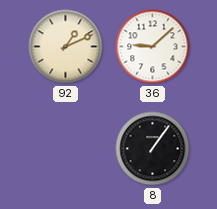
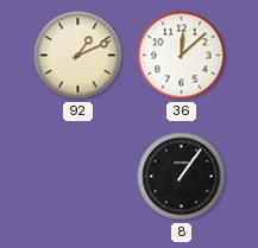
36: 9:08 -> 12:08
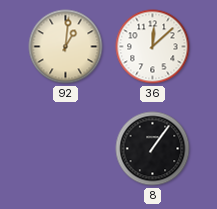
92: 1:11 -> 1:01
